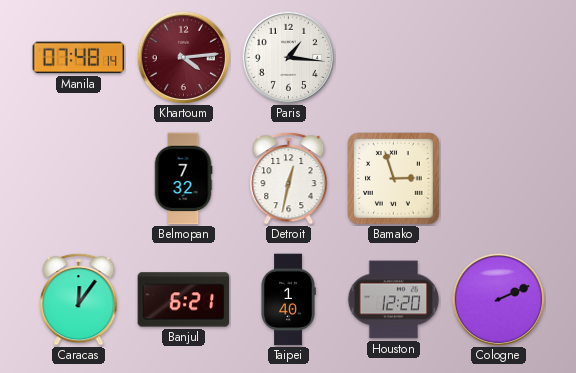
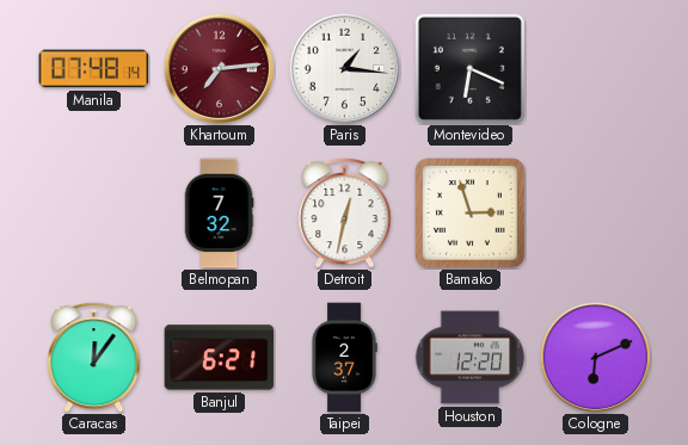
Khartoum: 4:14 -> 7:14
Montevideo: none -> 6:19
Taipei: 1:40 -> 2:37
Cologne: 2:11 -> 6:11
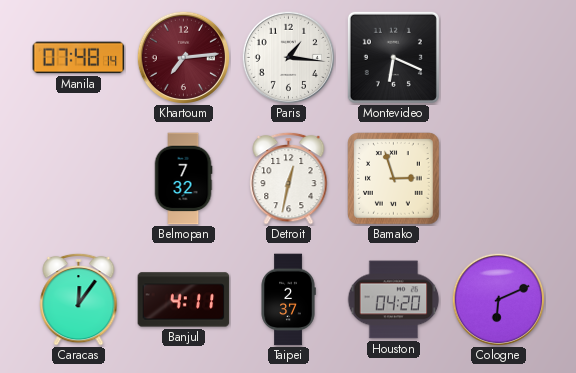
Banjul: 6:21 -> 4:11
Houston: 12:20 -> 04:20
